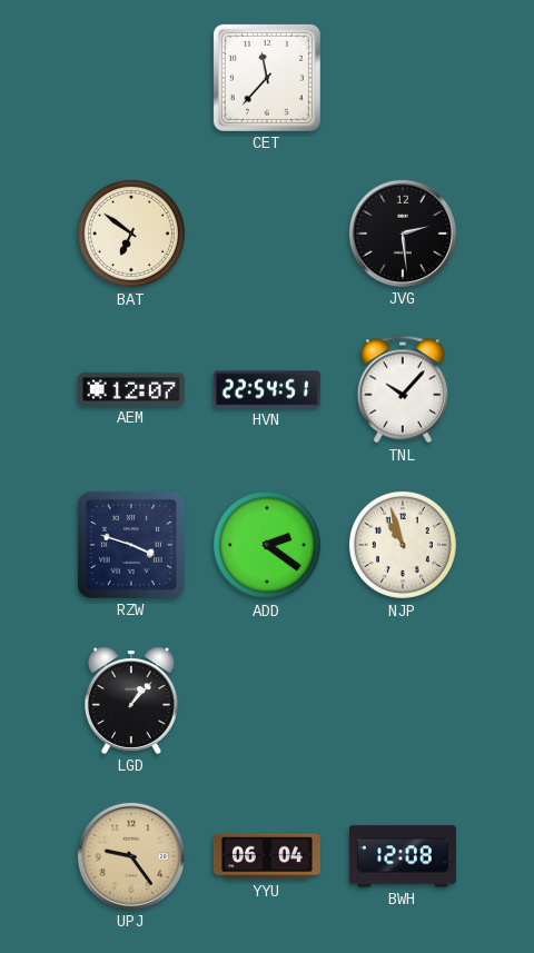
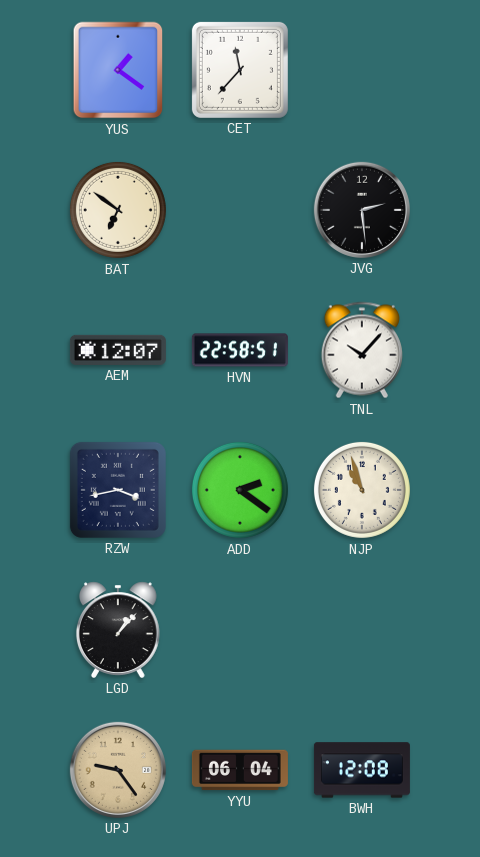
YUS: none -> 1:21
HVN: 22:54 -> 22:58
RZW: 3:48 -> 3:43
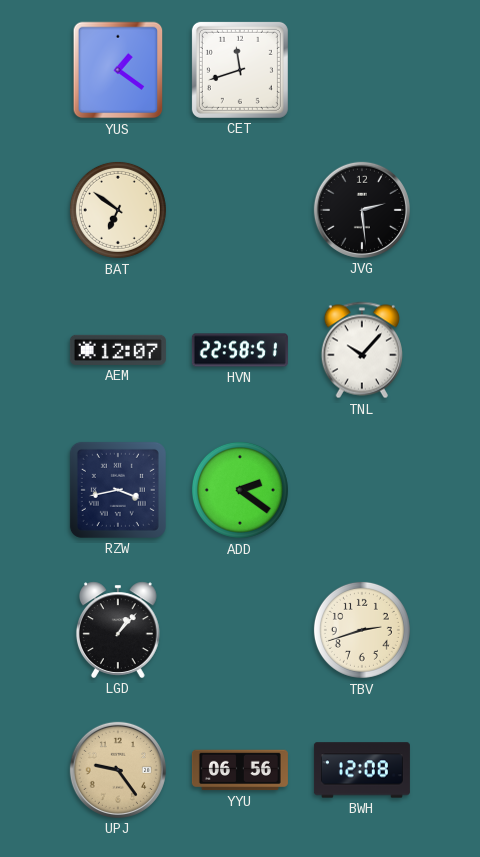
CET: 11:37 -> 11:42
NJP: 10:57 -> none
TBV: none -> 2:42
YYU: 06:04 -> 06:56
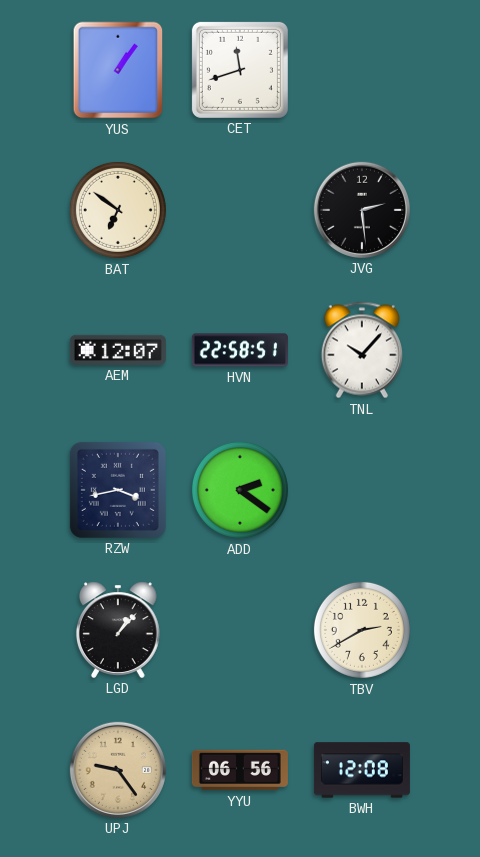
YUS: 1:21 -> 1:06
TBV: 2:42 -> 2:40
